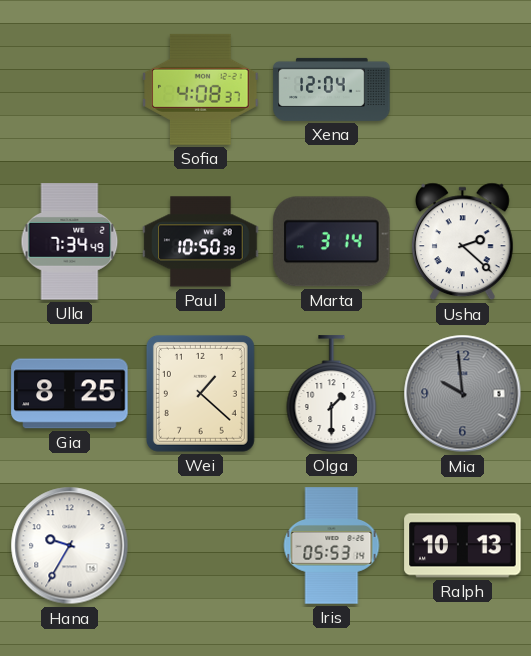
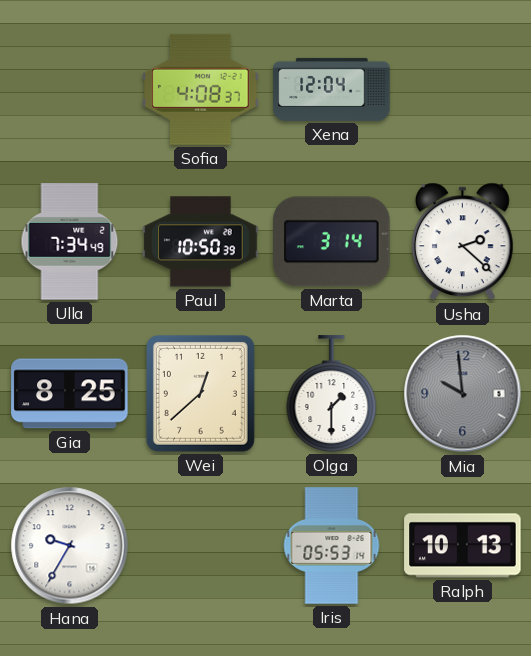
Wei: 1:22 -> 12:38
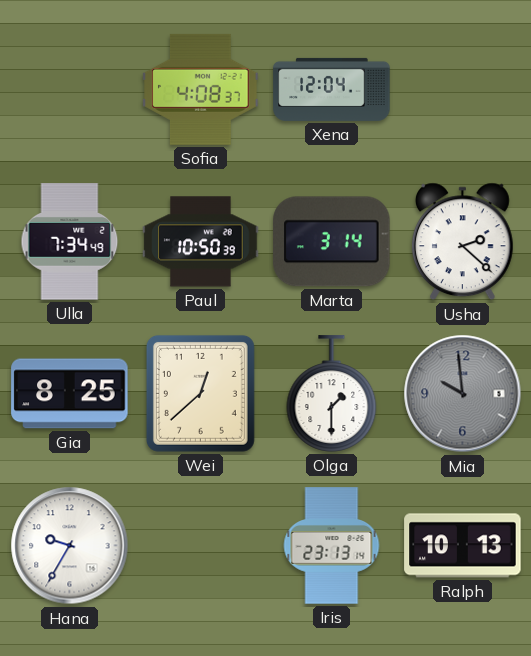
Iris: 05:53 -> 23:13
